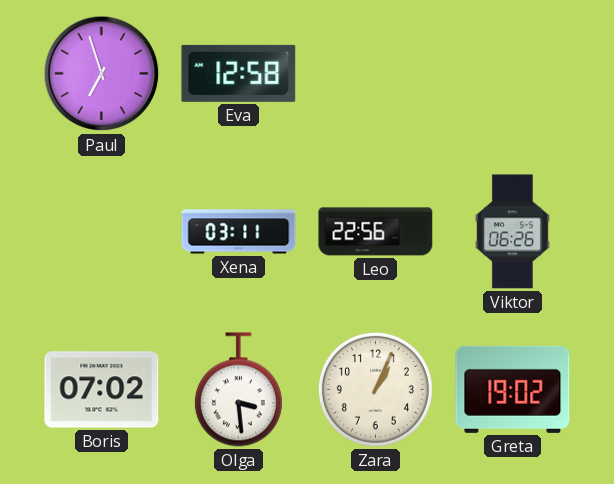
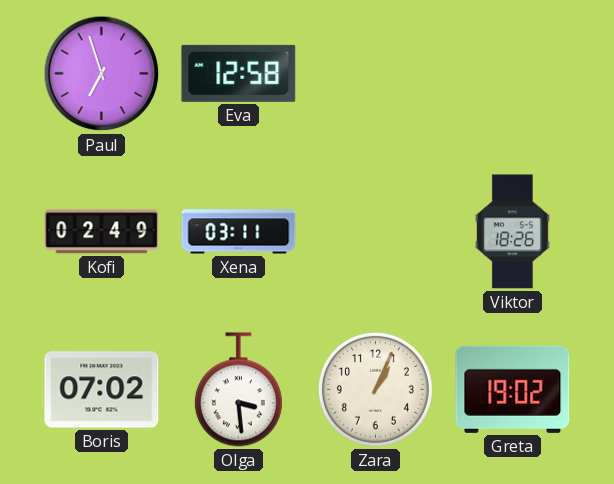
Kofi: none -> 02:49
Leo: 22:56 -> none
Viktor: 06:26 -> 18:26
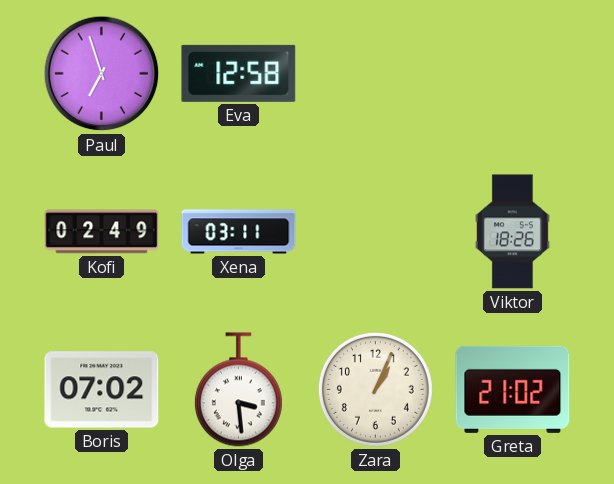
Greta: 19:02 -> 21:02
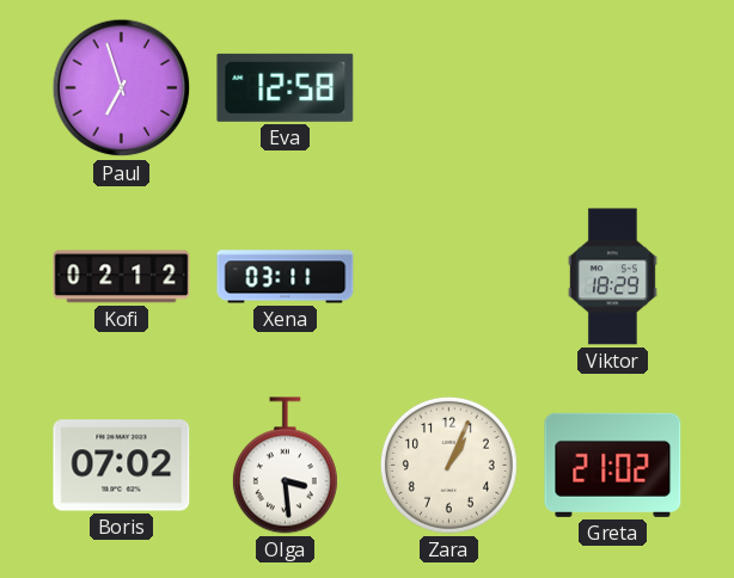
Kofi: 02:49 -> 02:12
Viktor: 18:26 -> 18:29
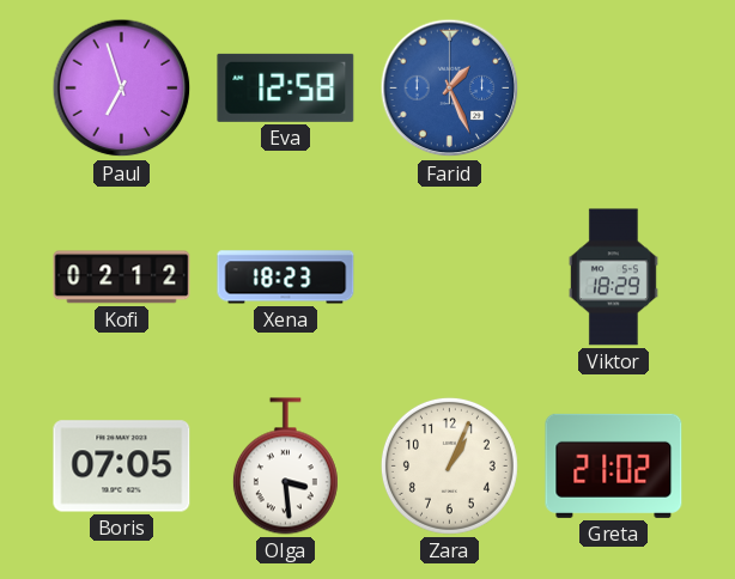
Farid: none -> 1:26
Xena: 03:11 -> 18:23
Boris: 07:02 -> 07:05
